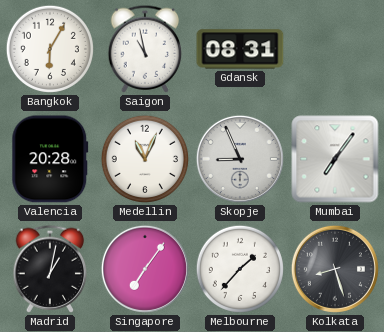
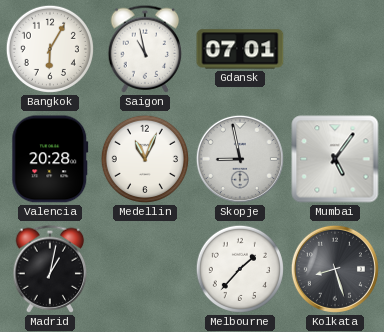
Gdansk: 08:31 -> 07:01
Skopje: 8:56 -> 8:58
Mumbai: 7:06 -> 5:06
Singapore: 7:06 -> none
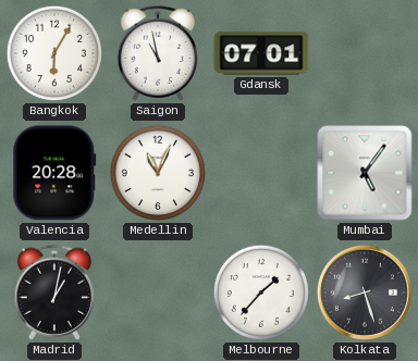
Skopje: 8:58 -> none
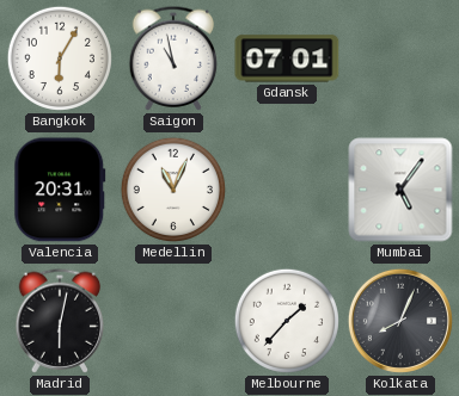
Valencia: 20:28 -> 20:31
Madrid: 1:02 -> 6:02
Kolkata: 8:27 -> 8:04
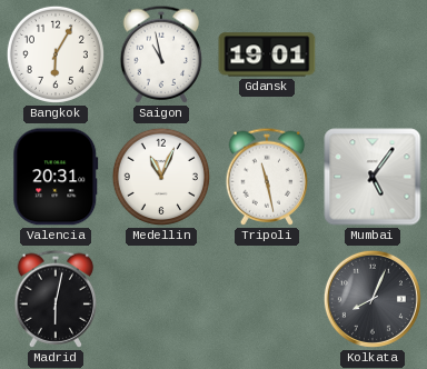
Gdansk: 07:01 -> 19:01
Tripoli: none -> 11:28
Melbourne: 1:37 -> none
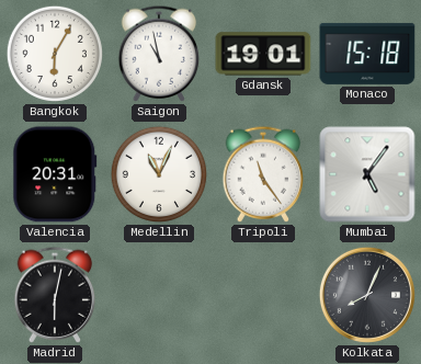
Monaco: none -> 15:18
Tripoli: 11:28 -> 11:24
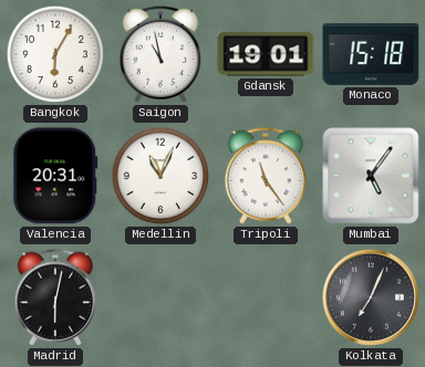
Kolkata: 8:04 -> 7:04
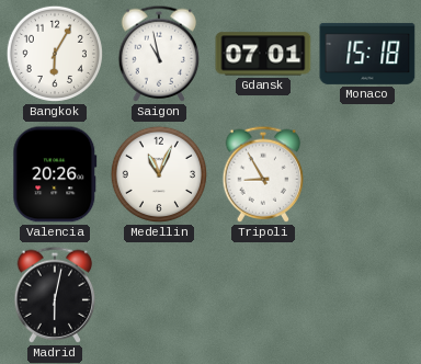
Gdansk: 19:01 -> 07:01
Valencia: 20:31 -> 20:26
Tripoli: 11:24 -> 8:55
Mumbai: 5:06 -> none
Kolkata: 7:04 -> none
